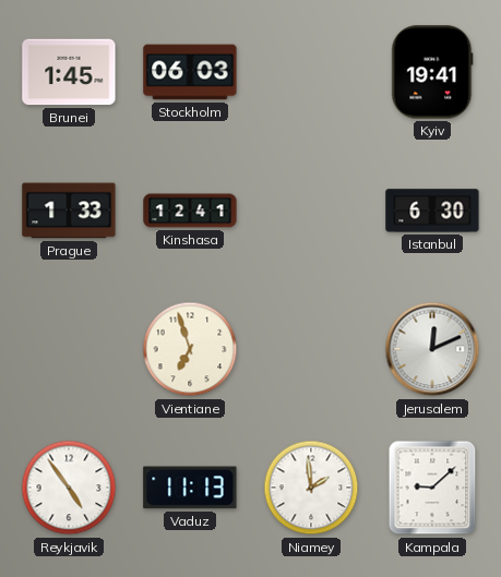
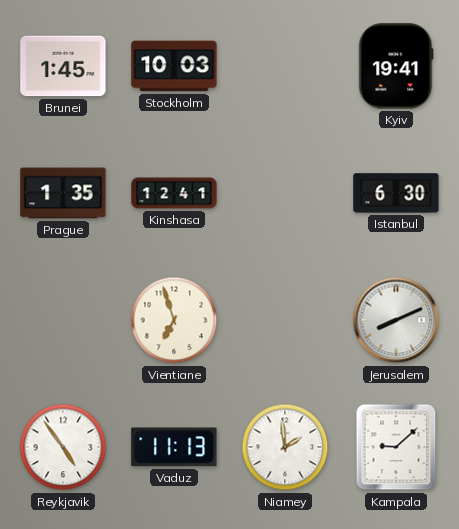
Stockholm: 06:03 -> 10:03
Prague: 1:33 -> 1:35
Jerusalem: 12:11 -> 8:11
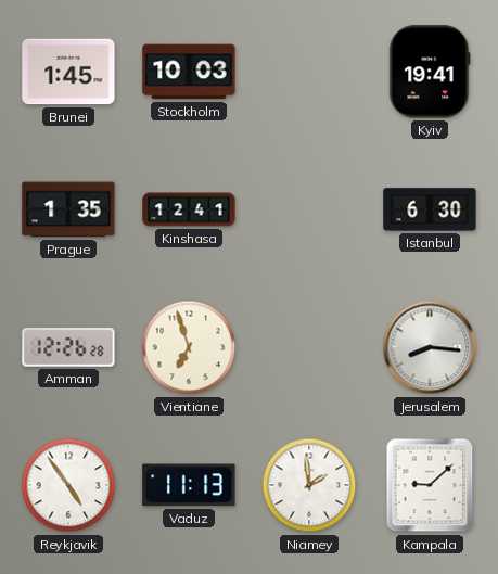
Amman: none -> 12:26
Jerusalem: 8:11 -> 8:16
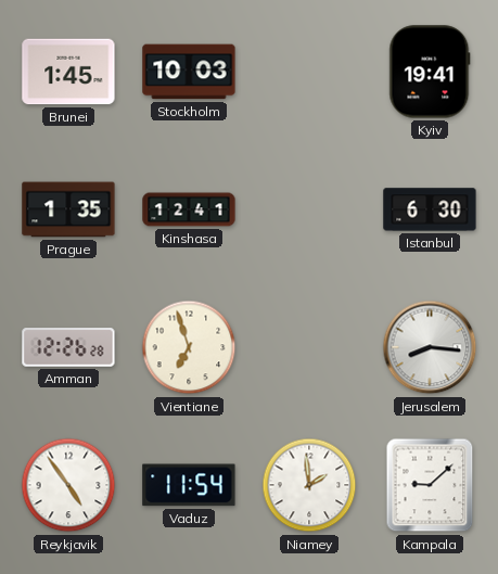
Vaduz: 11:13 -> 11:54
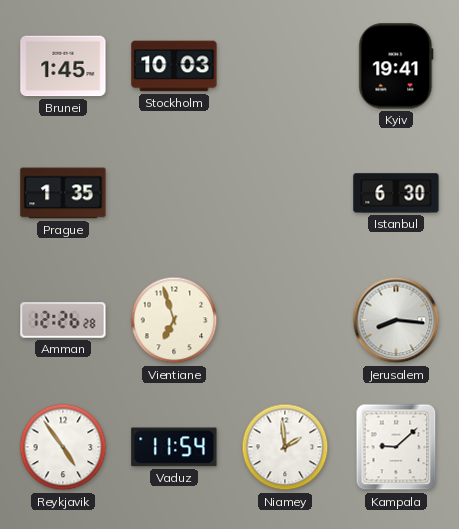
Kinshasa: 12:41 -> none
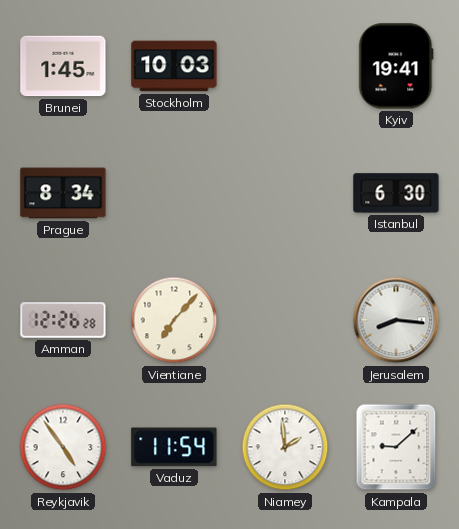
Prague: 1:35 -> 8:34
Vientiane: 6:57 -> 7:07
